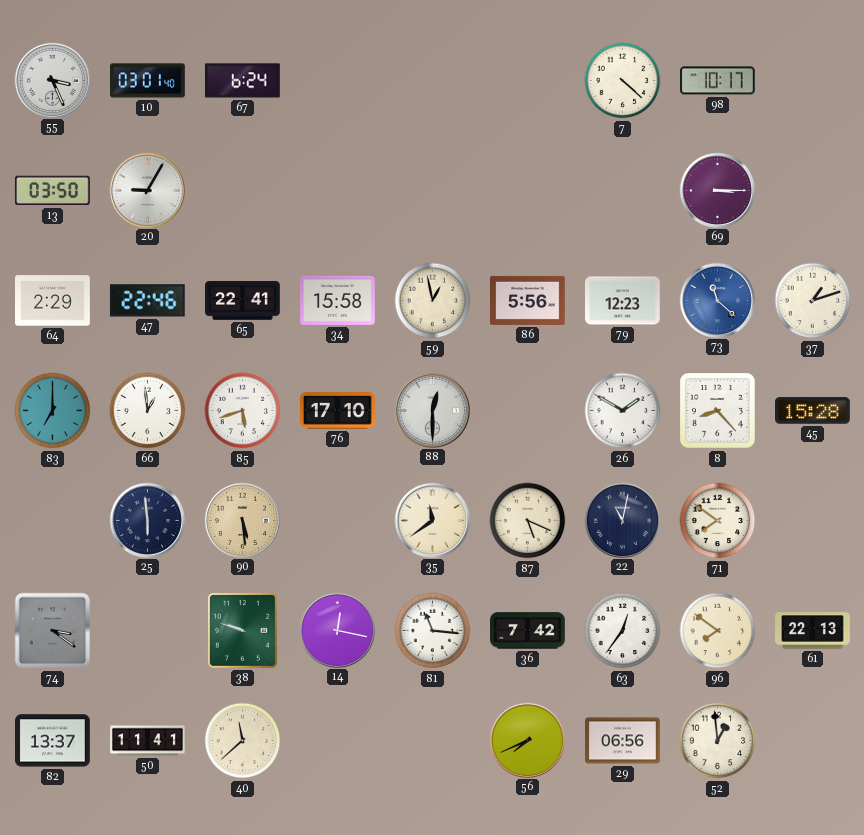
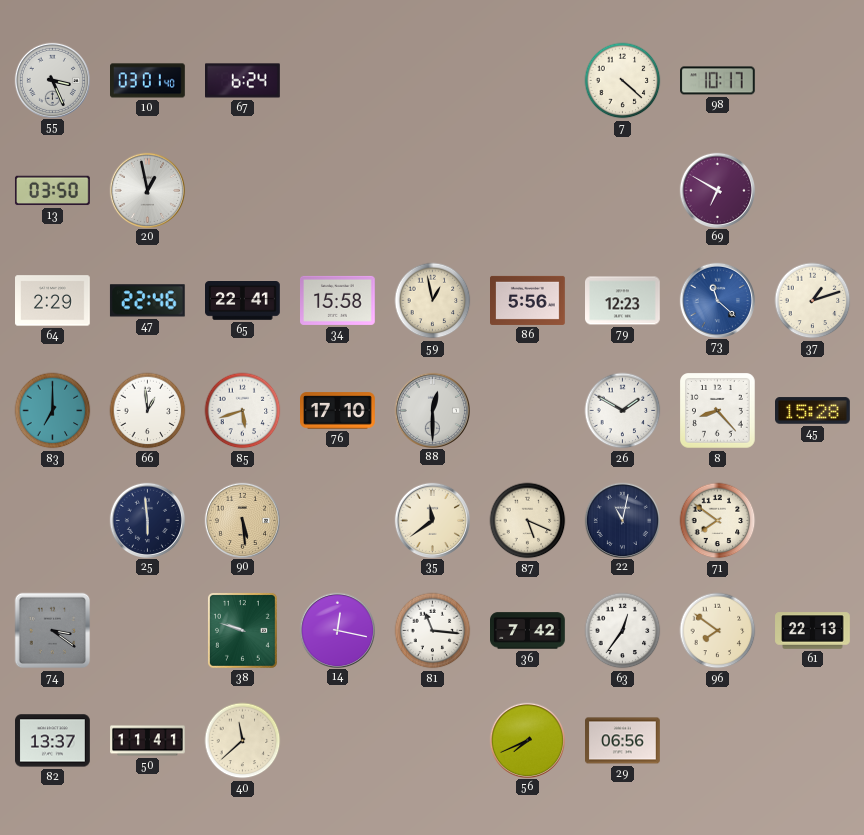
20: 9:05 -> 12:58
69: 3:15 -> 6:50
52: 12:59 -> none
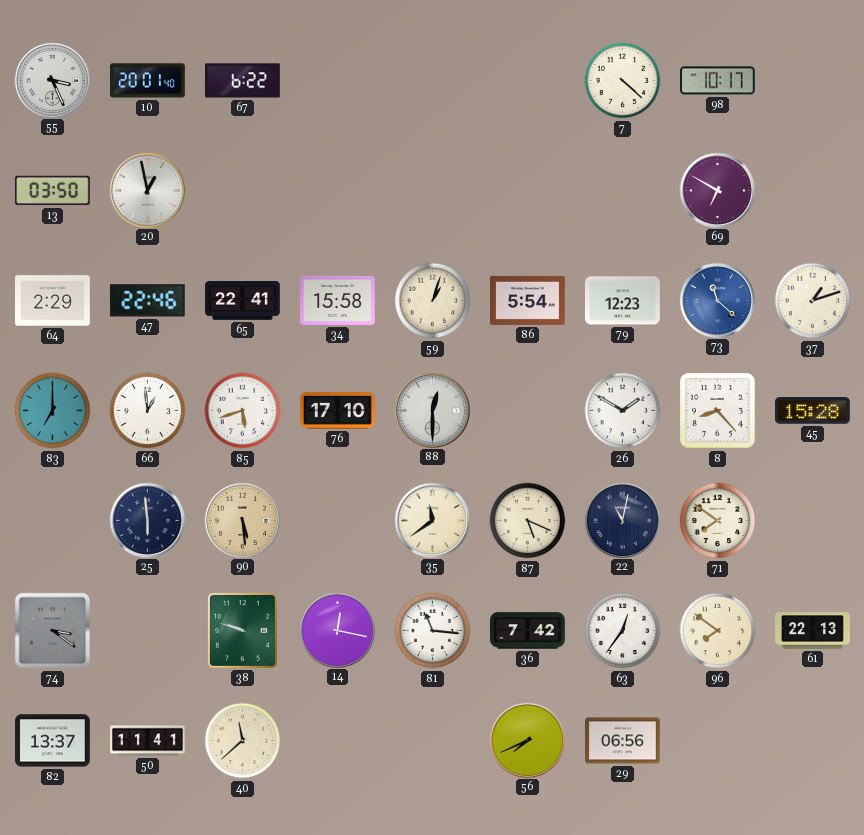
10: 03:01 -> 20:01
67: 6:24 -> 6:22
59: 12:58 -> 1:03
86: 5:56 -> 5:54
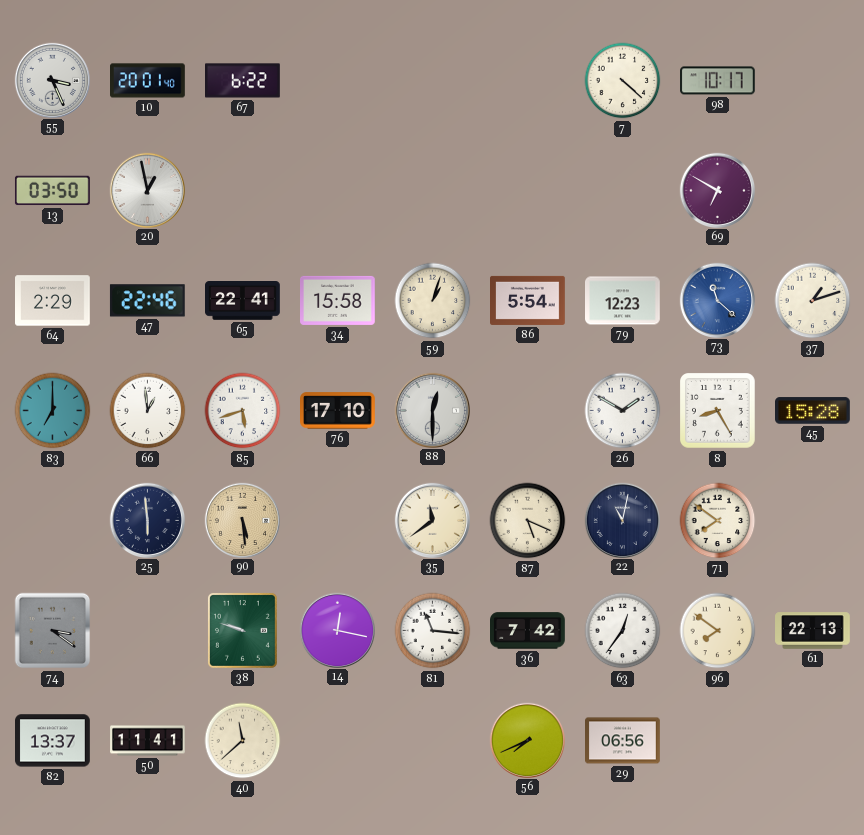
8: 8:23 -> 8:25
